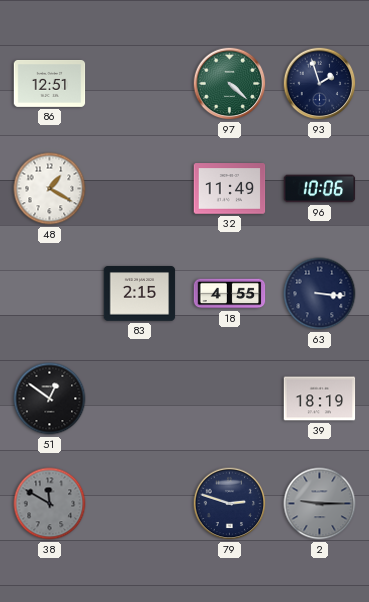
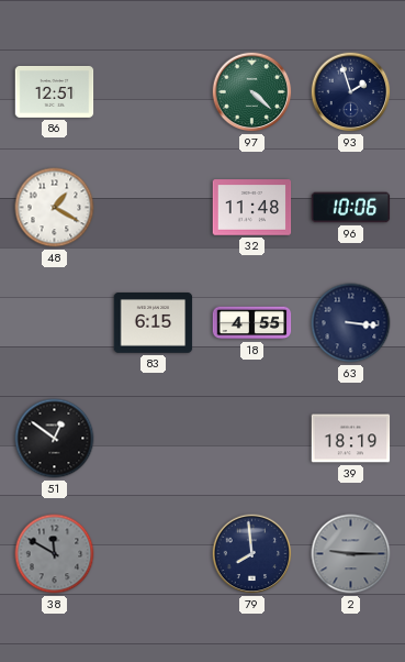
32: 11:49 -> 11:48
83: 2:15 -> 6:15
79: 2:48 -> 7:59
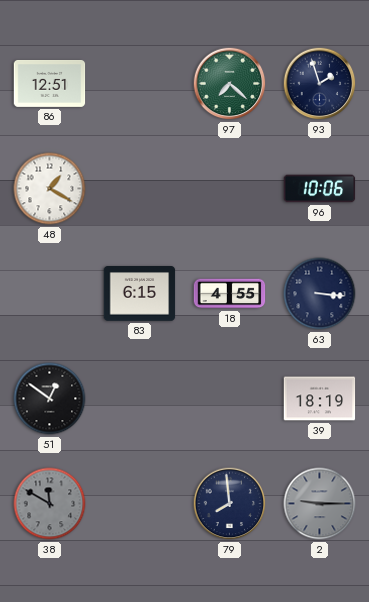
97: 4:22 -> 7:22
32: 11:48 -> none
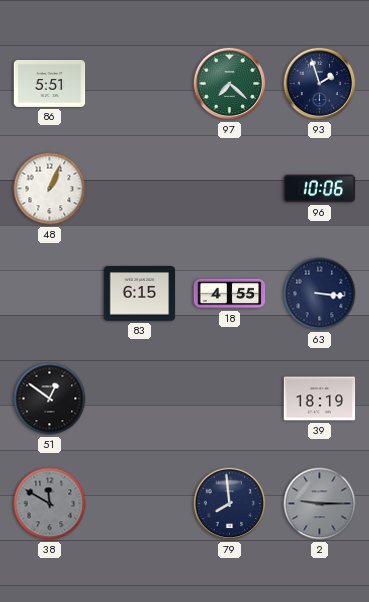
86: 12:51 -> 5:51
48: 1:20 -> 1:04
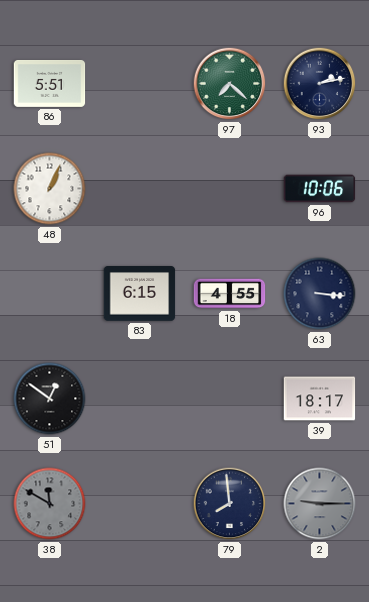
93: 1:57 -> 2:13
39: 18:19 -> 18:17
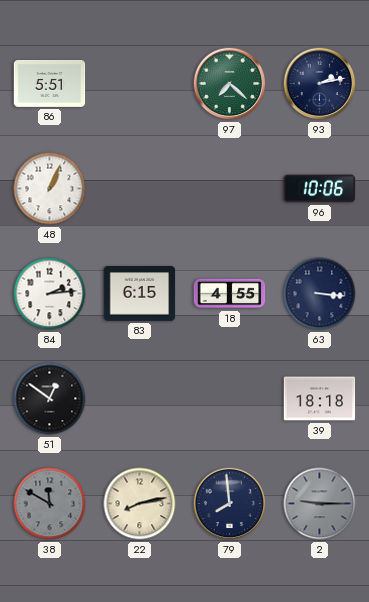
84: none -> 2:14
39: 18:17 -> 18:18
22: none -> 8:13
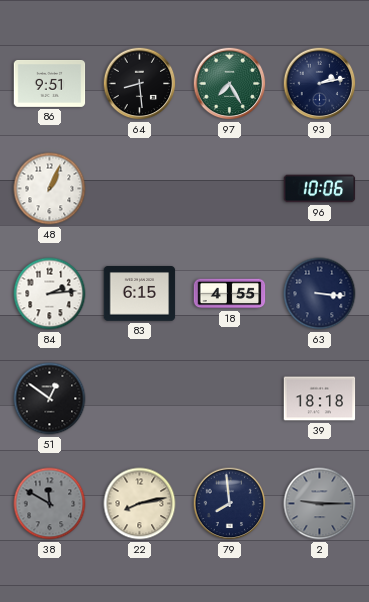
86: 5:51 -> 9:51
64: none -> 8:29
97: 7:22 -> 7:25
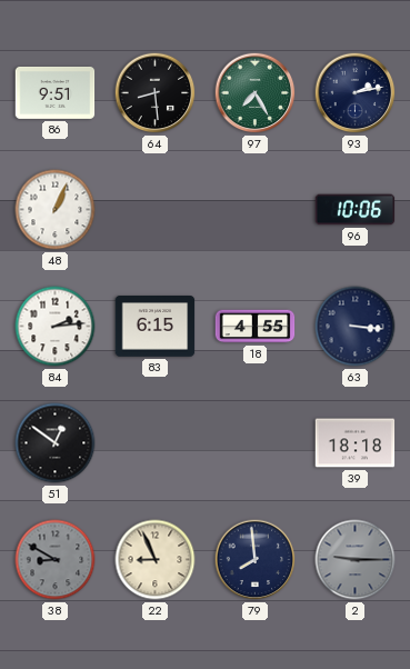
38: 11:50 -> 8:50
22: 8:13 -> 8:56
